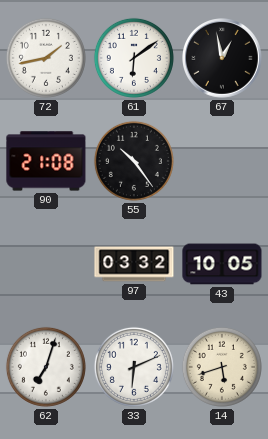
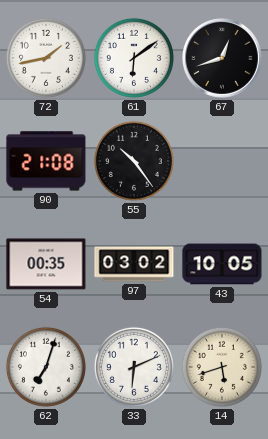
67: 12:58 -> 12:42
54: none -> 00:35
97: 03:32 -> 03:02
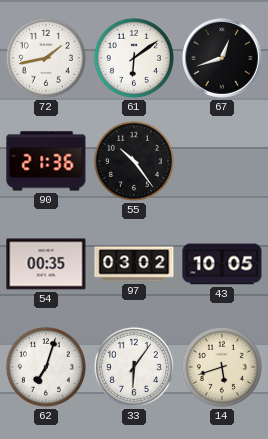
90: 21:08 -> 21:36
33: 6:11 -> 6:06
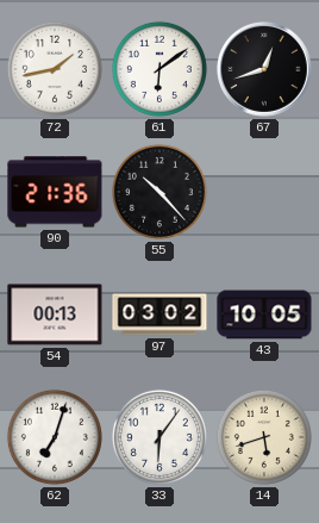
55: 10:24 -> 10:23
54: 00:35 -> 00:13
